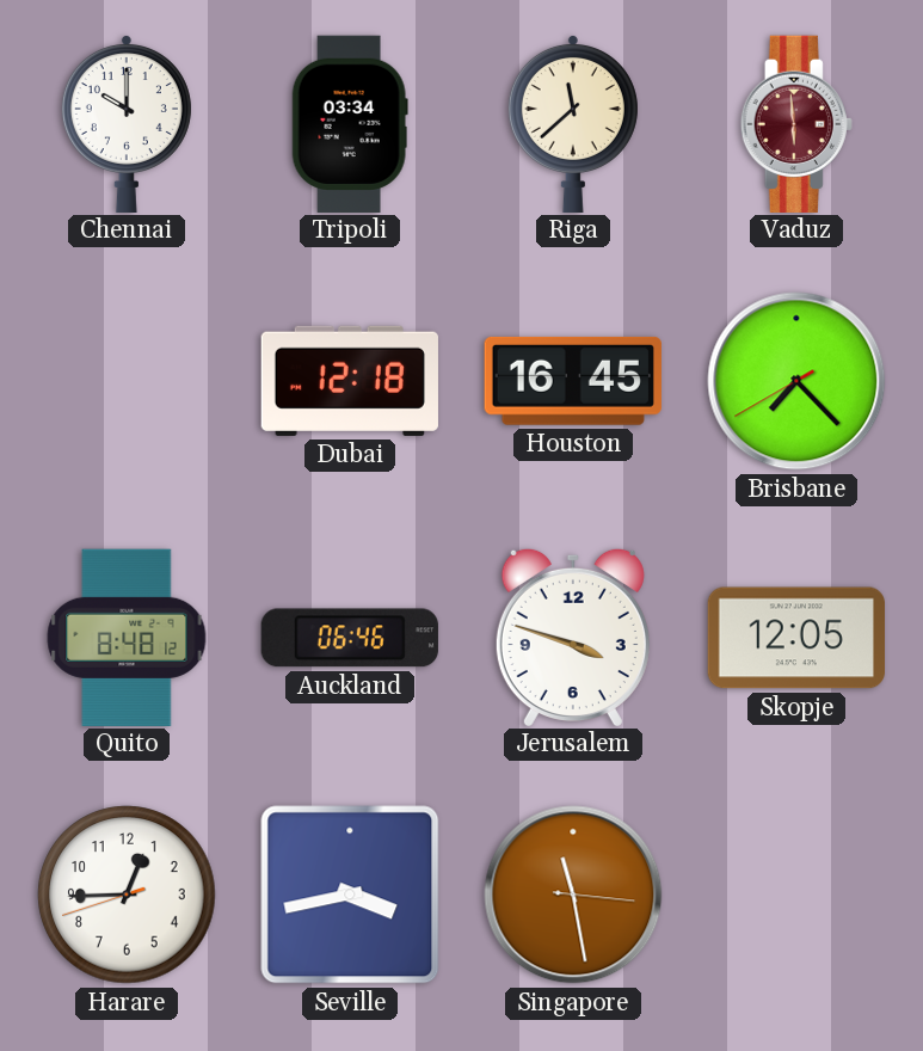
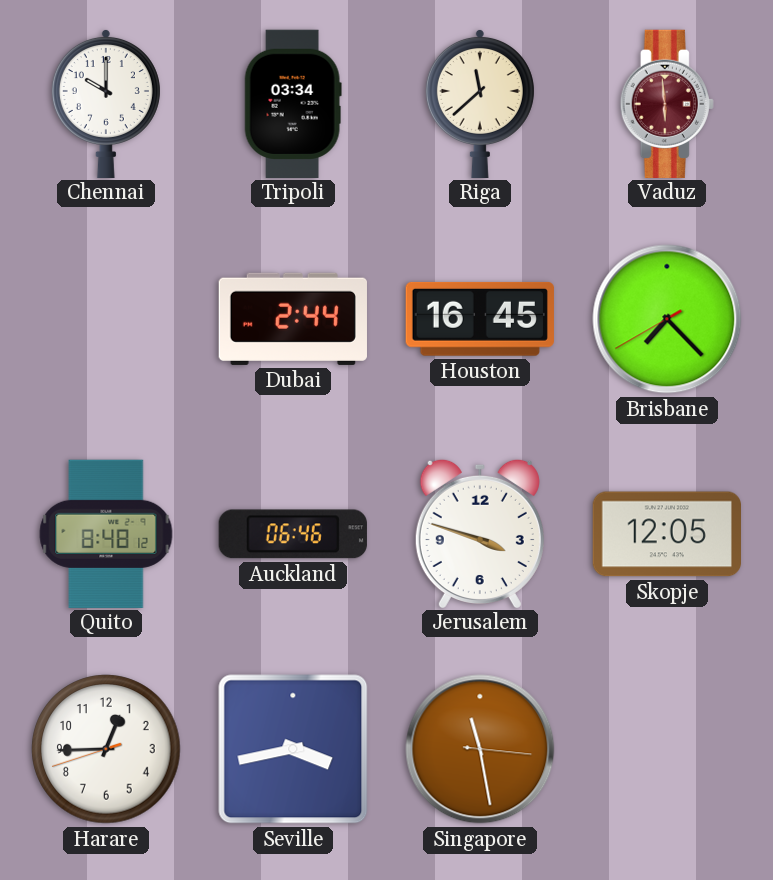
Dubai: 12:18 -> 2:44
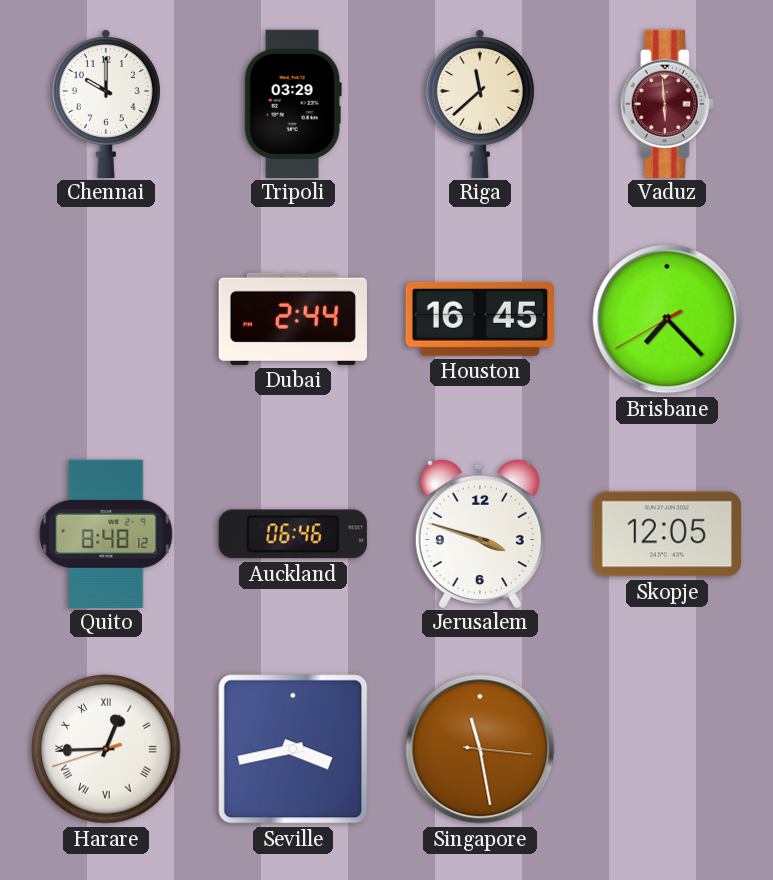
Tripoli: 03:34 -> 03:29
Harare numerals: Arabic -> Roman
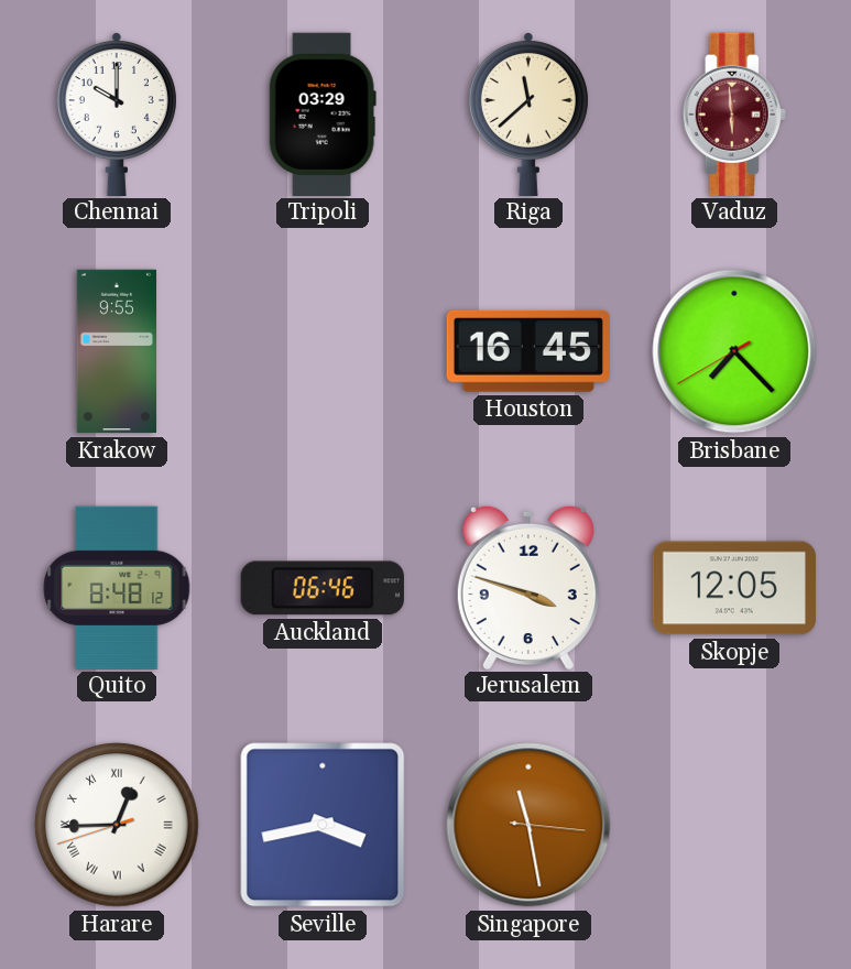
Krakow: none -> 9:55
Dubai: 2:44 -> none
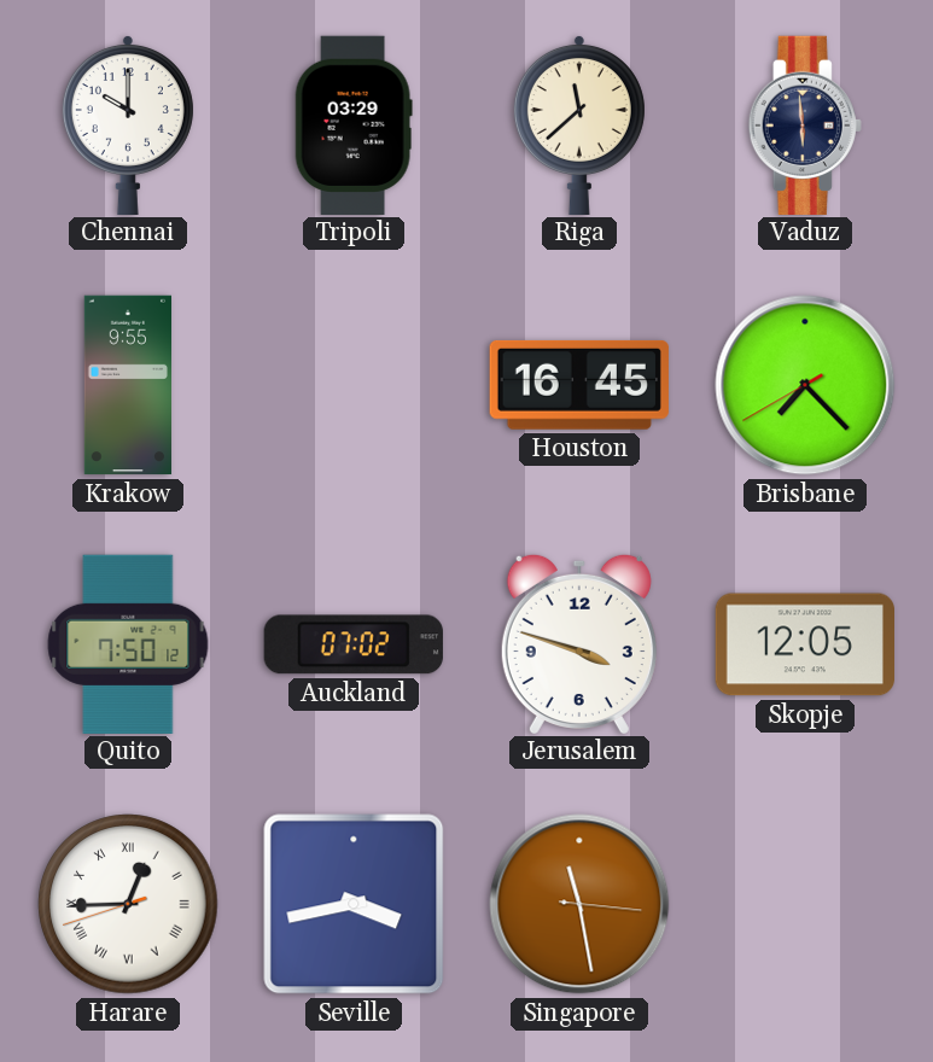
Vaduz dial: burgundy -> navy
Quito: 8:48 -> 7:50
Auckland: 06:46 -> 07:02
